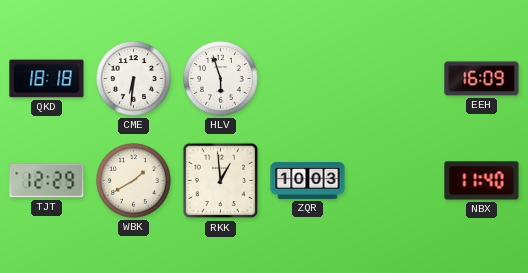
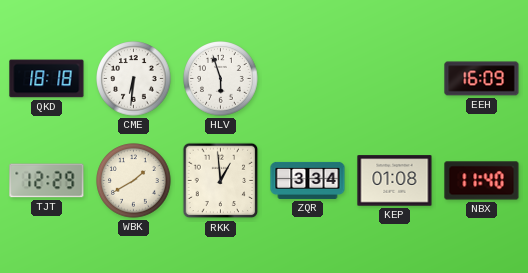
ZQR: 10:03 -> 3:34
KEP: none -> 01:08
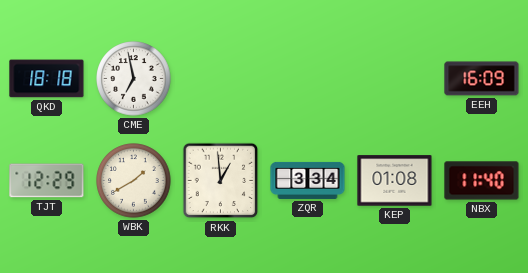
CME: 6:31 -> 6:58
HLV: 5:57 -> none
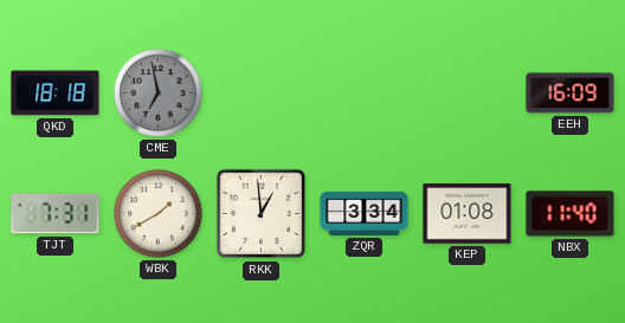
CME dial: white -> grey
TJT: 12:29 -> 7:31
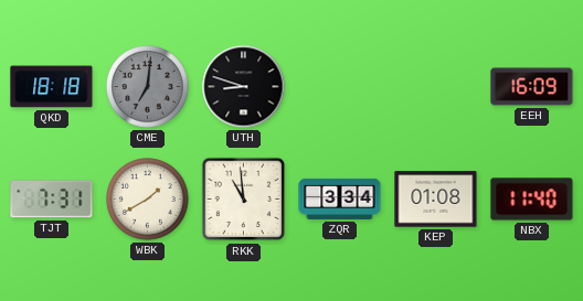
CME: 6:58 -> 7:01
UTH: none -> 8:48
RKK: 12:59 -> 10:59
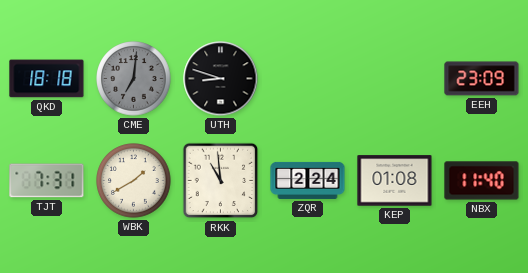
EEH: 16:09 -> 23:09
ZQR: 3:34 -> 2:24
